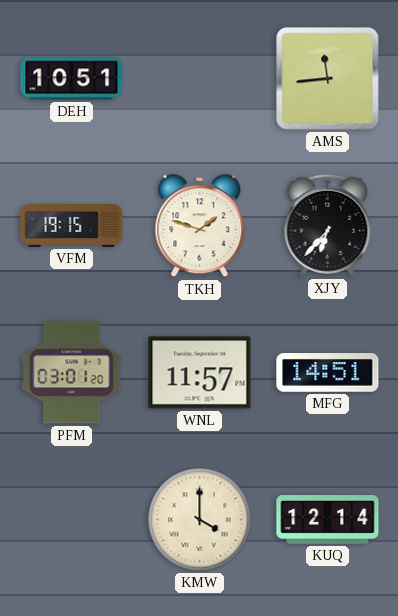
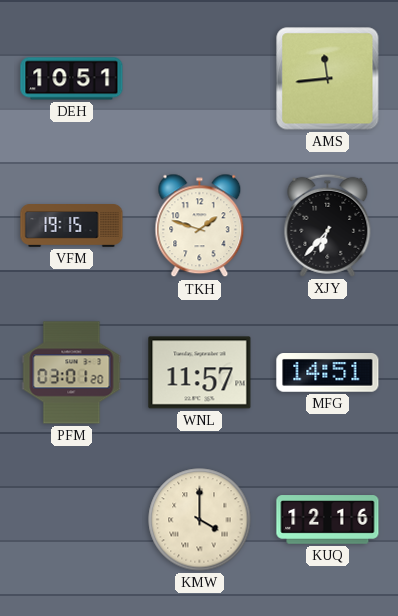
KUQ: 12:14 -> 12:16
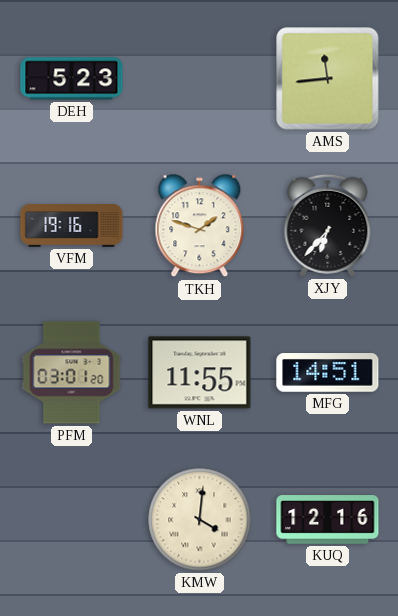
DEH: 10:51 -> 5:23
VFM: 19:15 -> 19:16
WNL: 11:57 -> 11:55
KMW: 4:00 -> 4:01
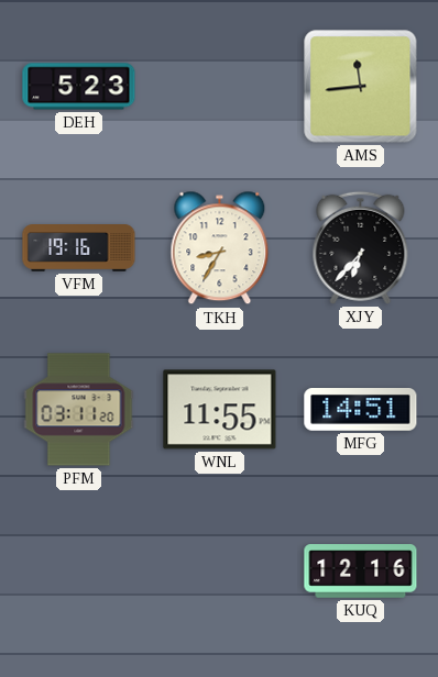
TKH: 1:48 -> 8:35
PFM: 03:01 -> 03:11
KMW: 4:01 -> none
